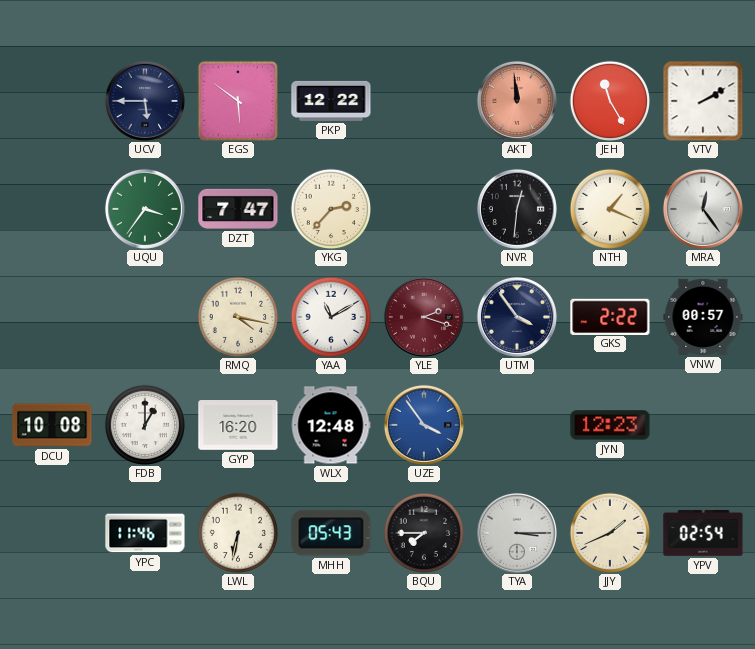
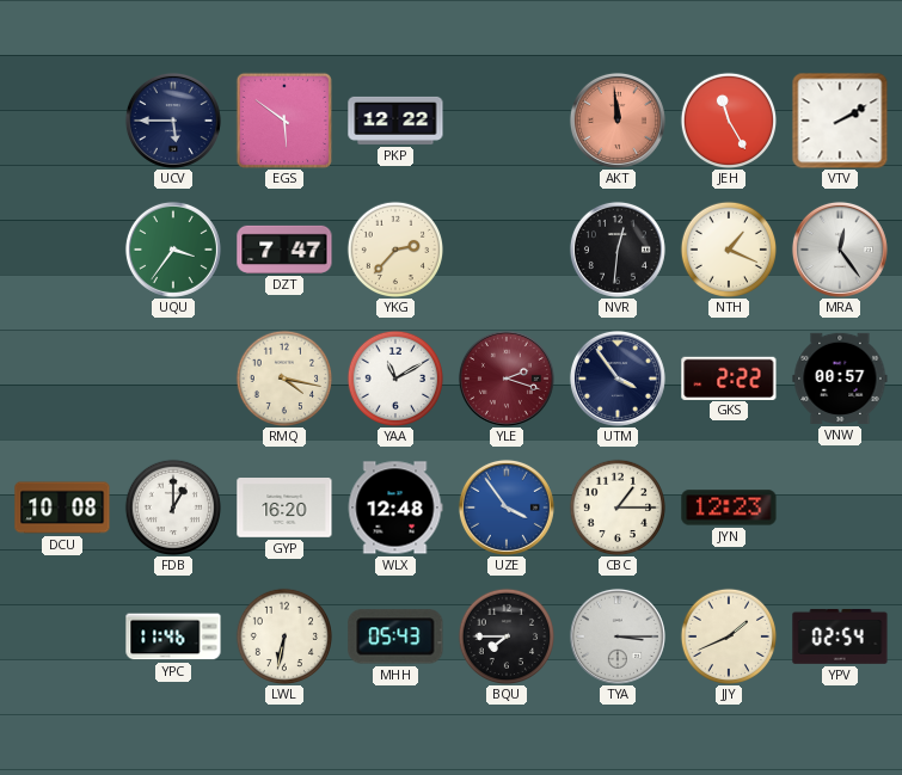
CBC: none -> 1:15
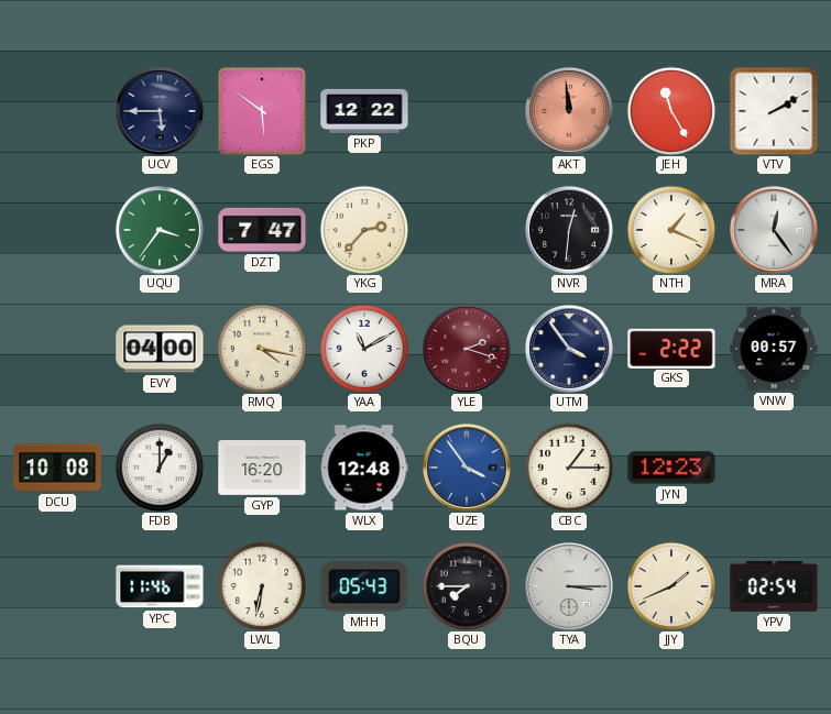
EVY: none -> 04:00
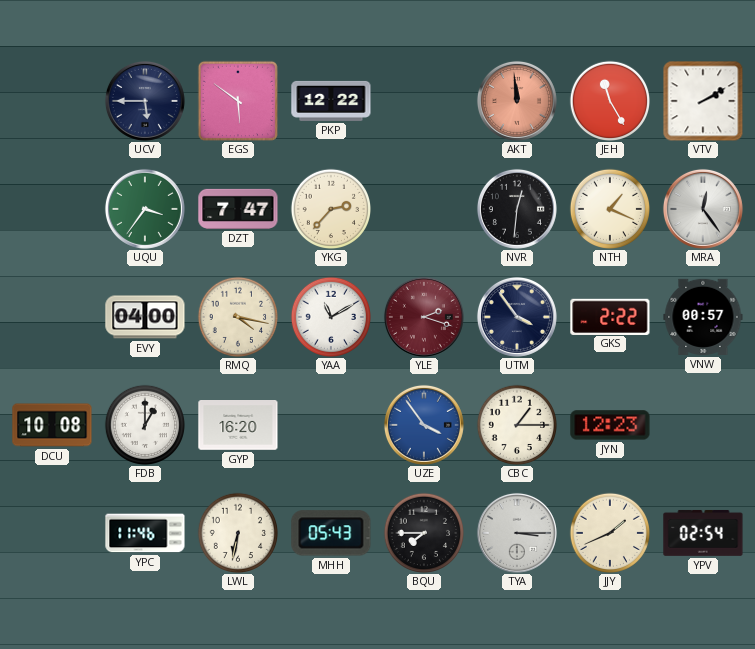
WLX: 12:48 -> none
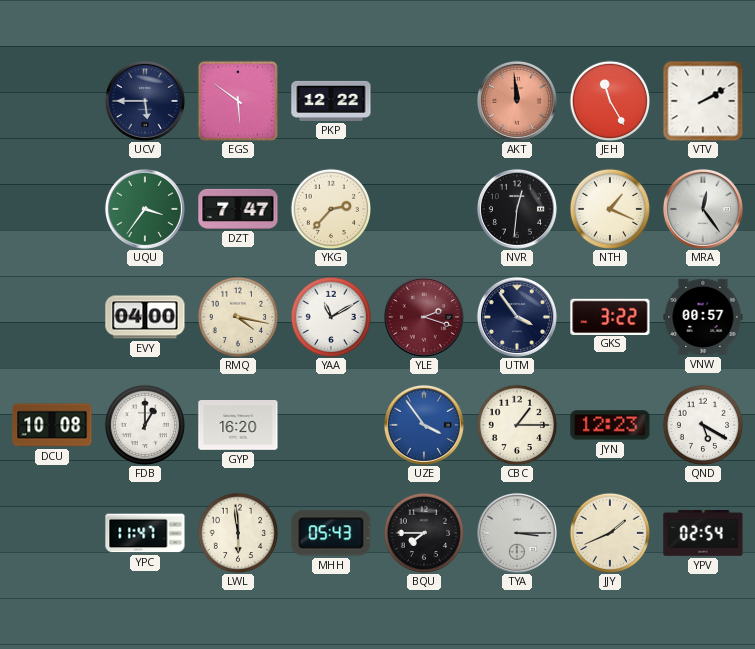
GKS: 2:22 -> 3:22
QND: none -> 5:20
YPC: 11:46 -> 11:47
LWL: 6:32 -> 5:59
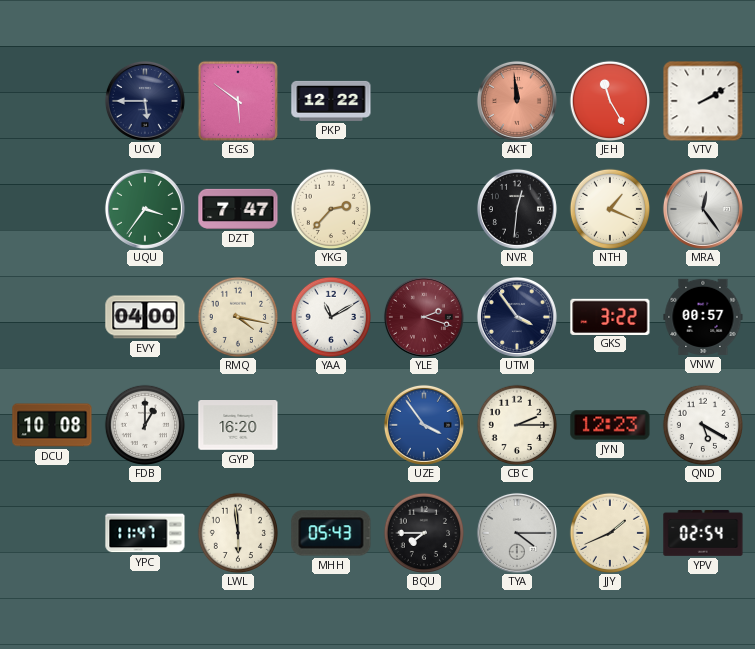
CBC: 1:15 -> 2:15
TYA: 3:15 -> 4:15
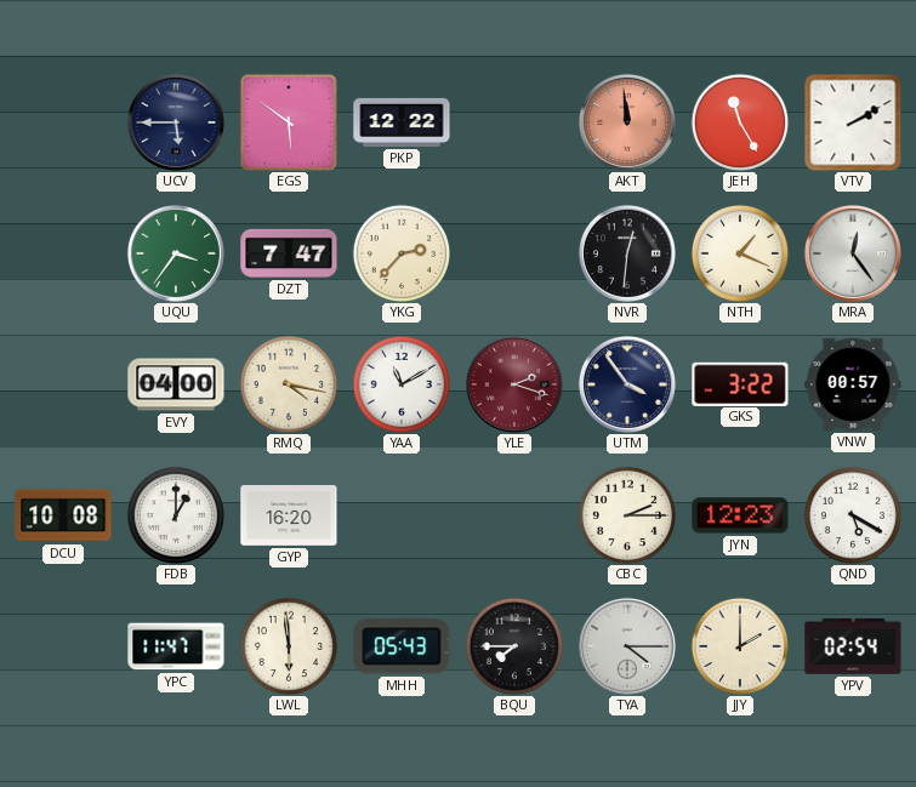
UZE: 3:54 -> none
JJY: 1:41 -> 2:00
